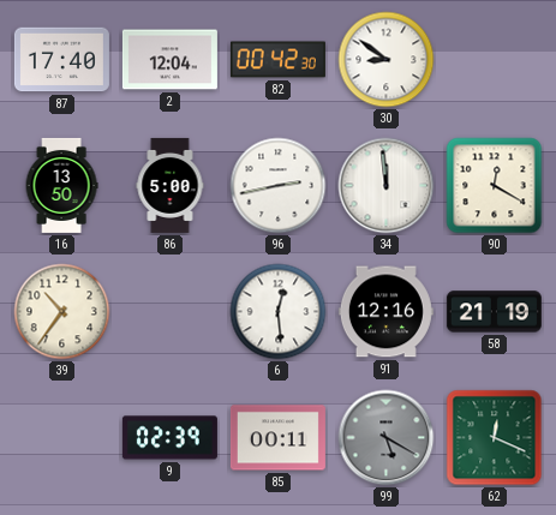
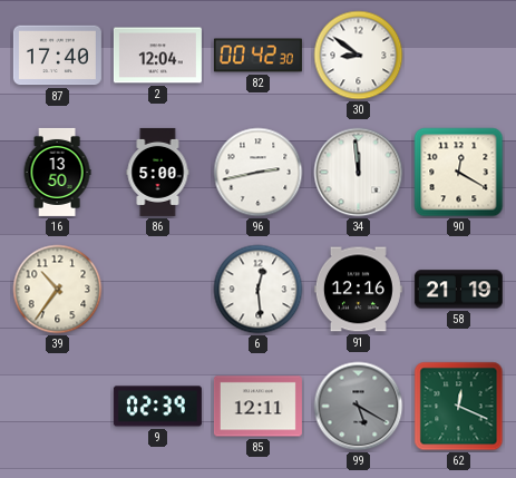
85: 00:11 -> 12:11
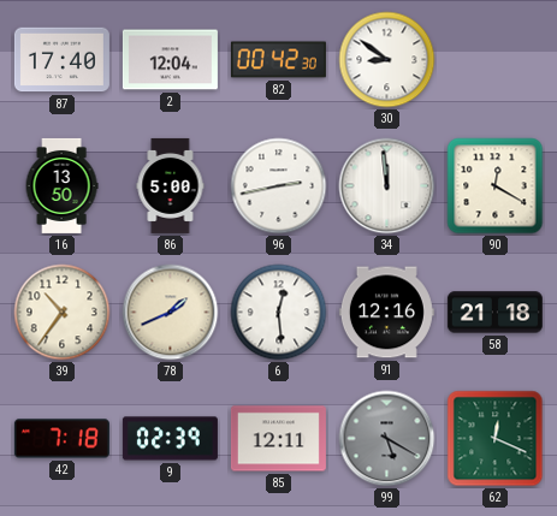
78: none -> 1:41
58: 21:19 -> 21:18
42: none -> 7:18
